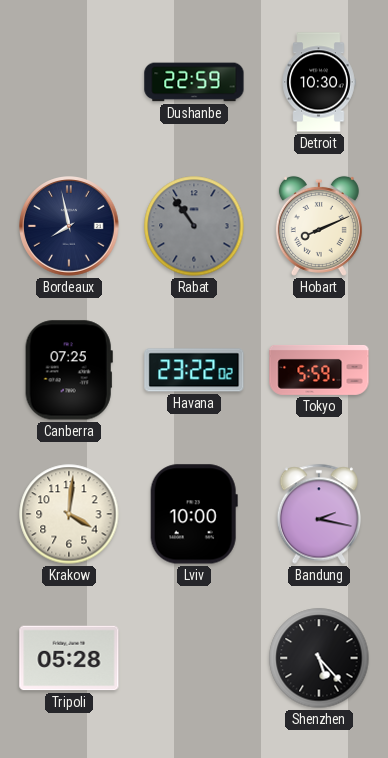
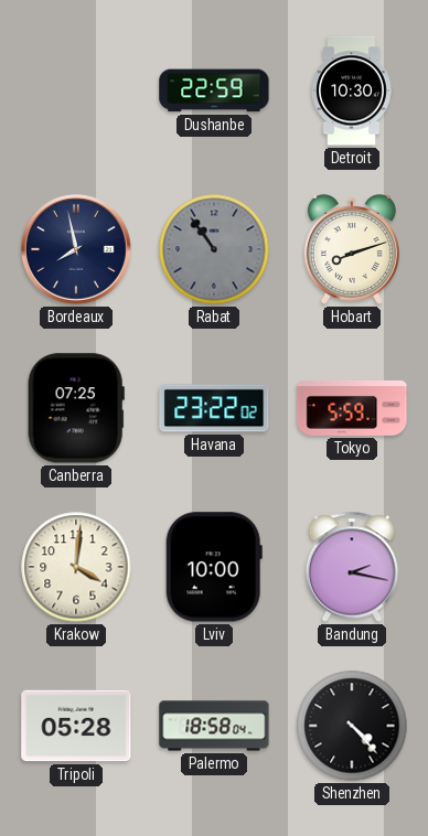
Hobart: 8:11 -> 8:12
Palermo: none -> 18:58
Shenzhen: 5:23 -> 4:23
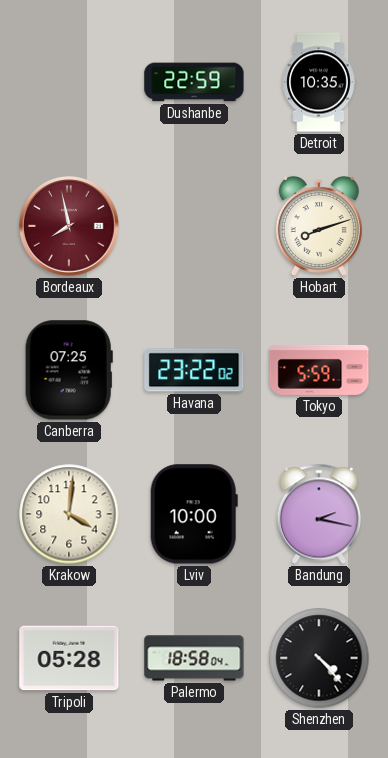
Detroit: 10:30 -> 10:35
Bordeaux dial: navy -> burgundy
Rabat: 10:54 -> none
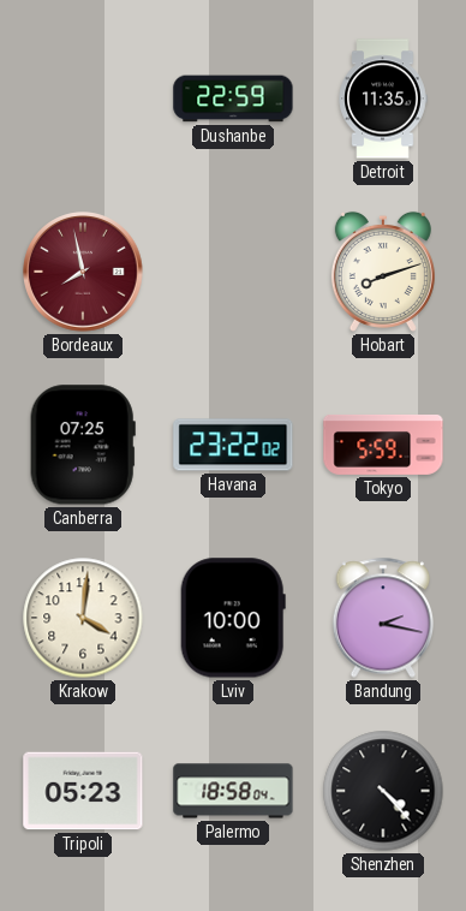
Detroit: 10:35 -> 11:35
Tripoli: 05:28 -> 05:23
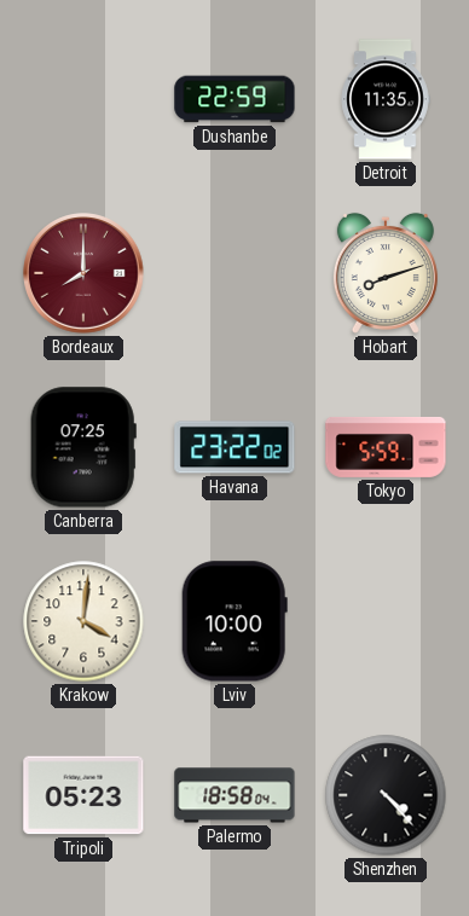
Bordeaux: 7:58 -> 8:00
Bandung: 2:17 -> none
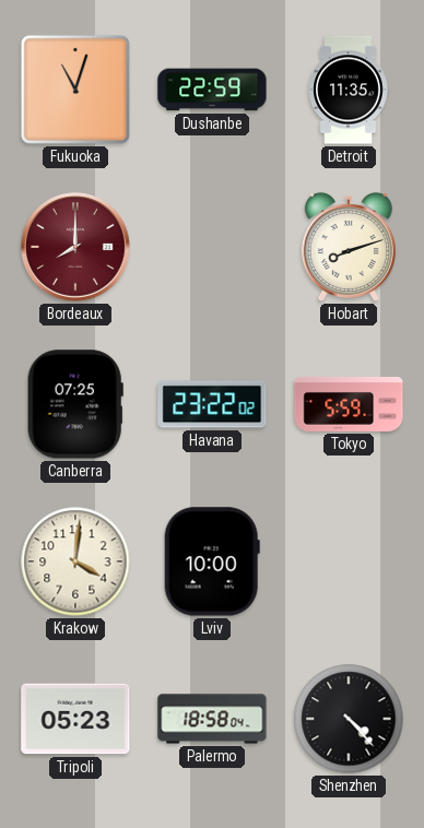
Fukuoka: none -> 11:03
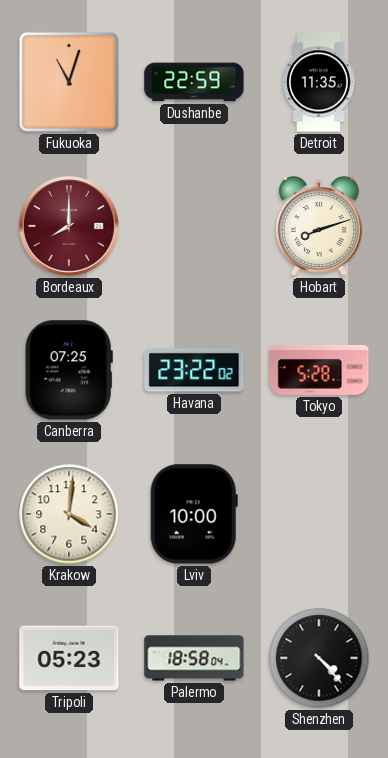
Tokyo: 5:59 -> 5:28
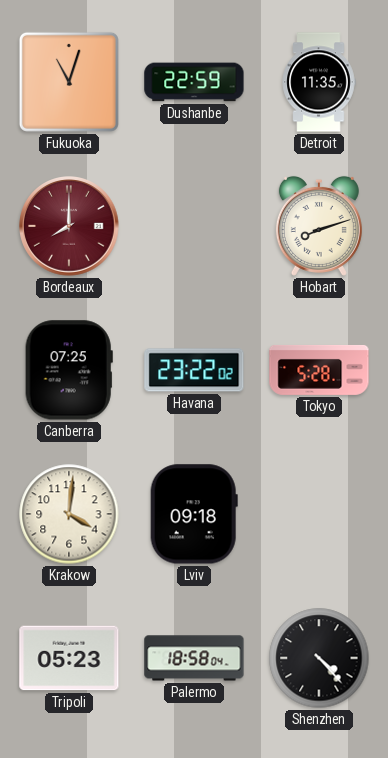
Lviv: 10:00 -> 09:18
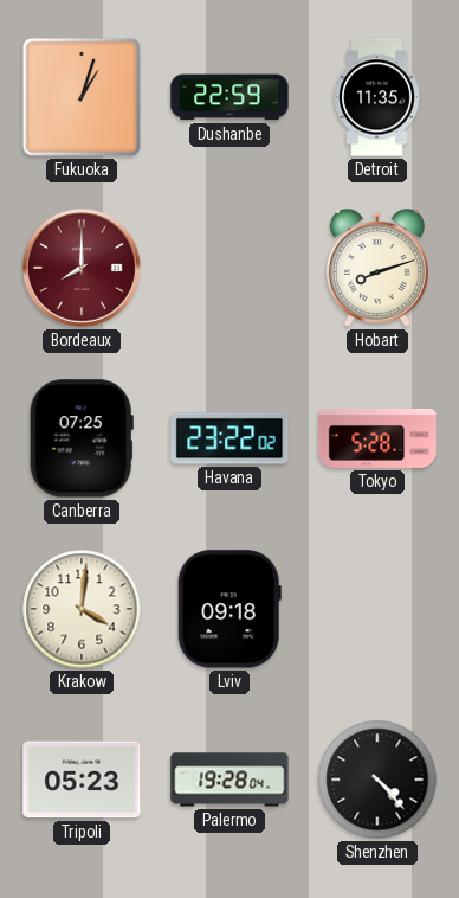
Fukuoka: 11:03 -> 1:03
Palermo: 18:58 -> 19:28
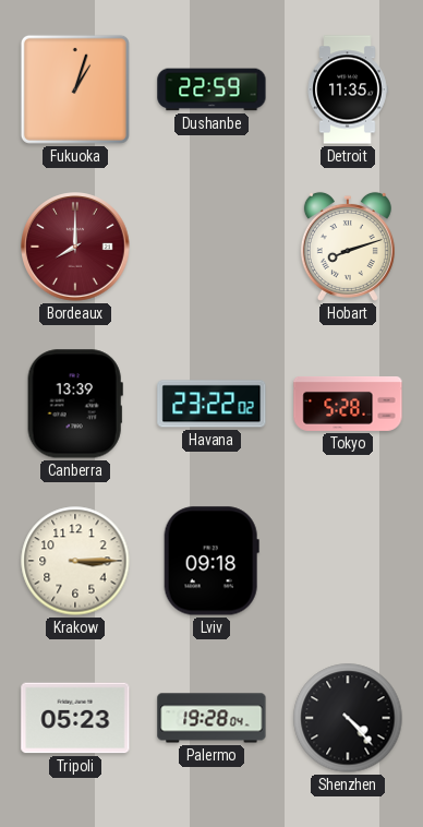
Canberra: 07:25 -> 13:39
Krakow: 4:01 -> 3:15
